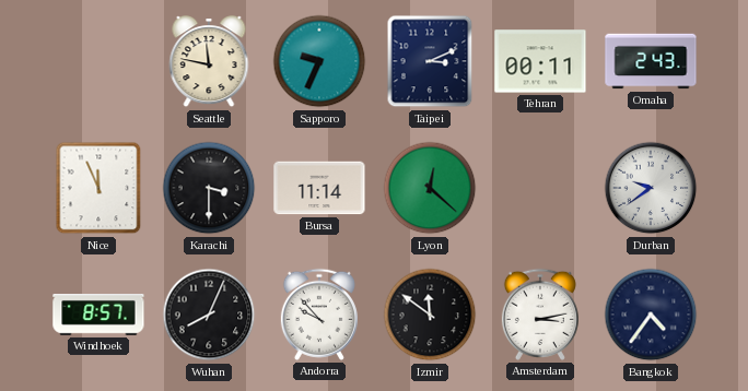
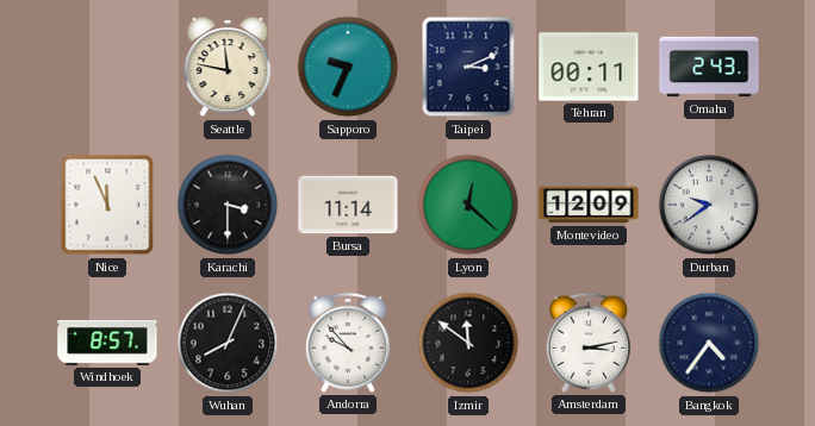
Montevideo: none -> 12:09
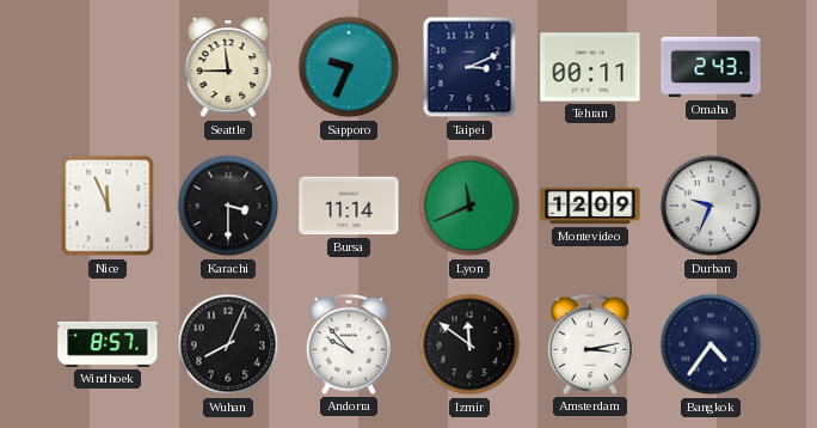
Seattle: 11:47 -> 11:45
Lyon: 12:22 -> 11:41
Durban: 9:39 -> 9:34
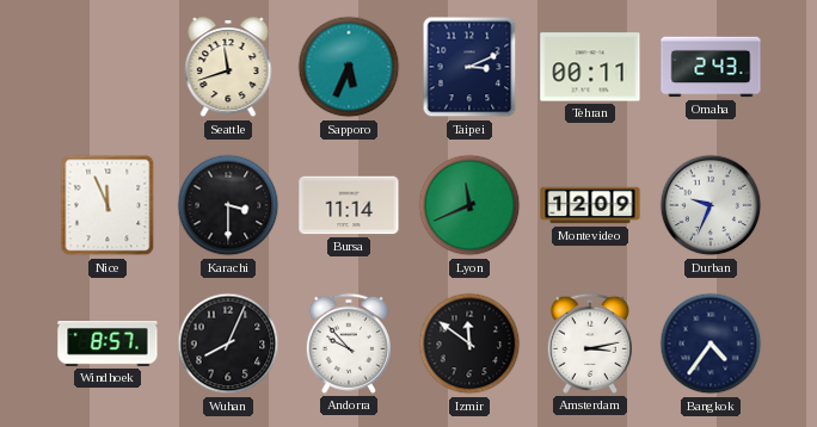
Seattle: 11:45 -> 11:42
Sapporo: 9:34 -> 5:34
